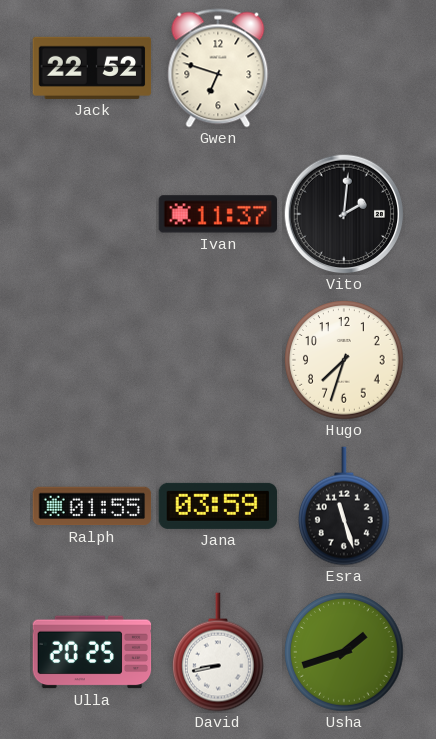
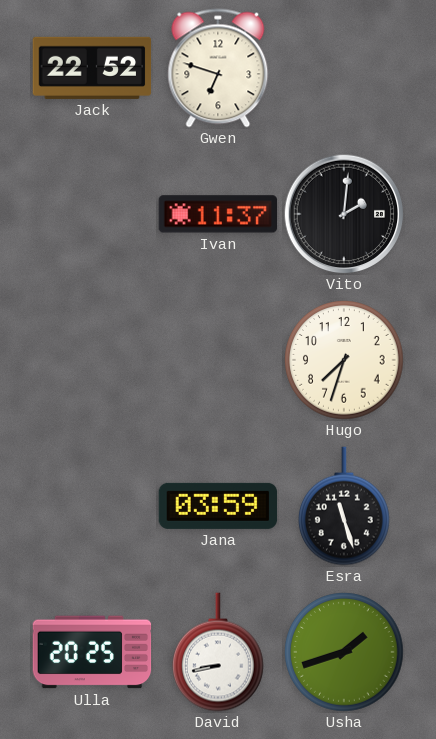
Ralph: 01:55 -> none
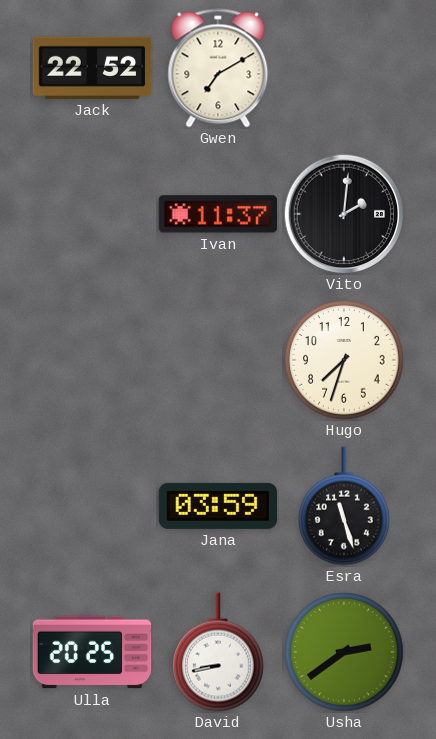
Gwen: 6:48 -> 7:10
Usha: 1:42 -> 2:39
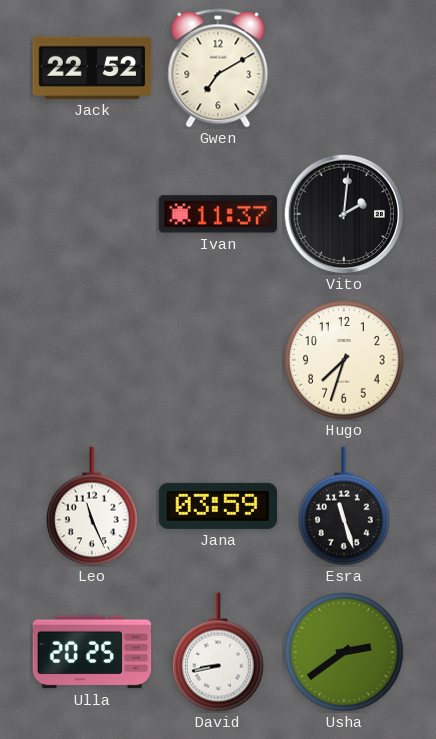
Leo: none -> 11:26
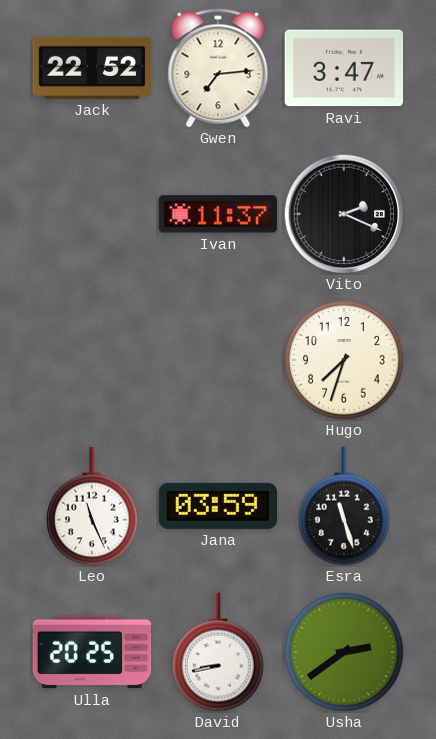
Gwen: 7:10 -> 7:14
Ravi: none -> 3:47
Vito: 2:01 -> 2:19
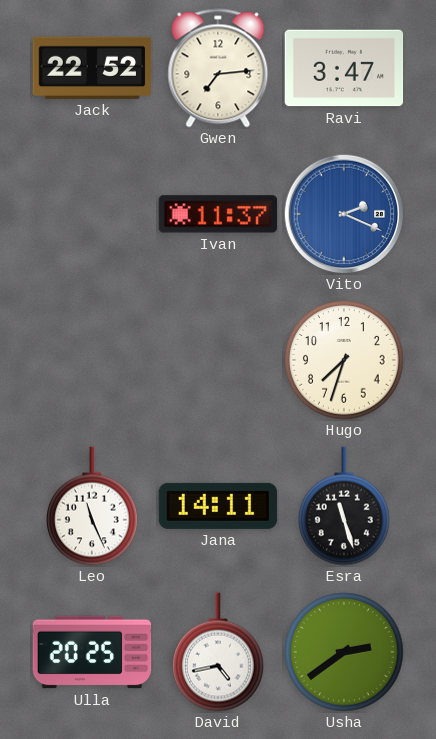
Vito dial: black -> blue
Jana: 03:59 -> 14:11
David: 8:43 -> 4:43
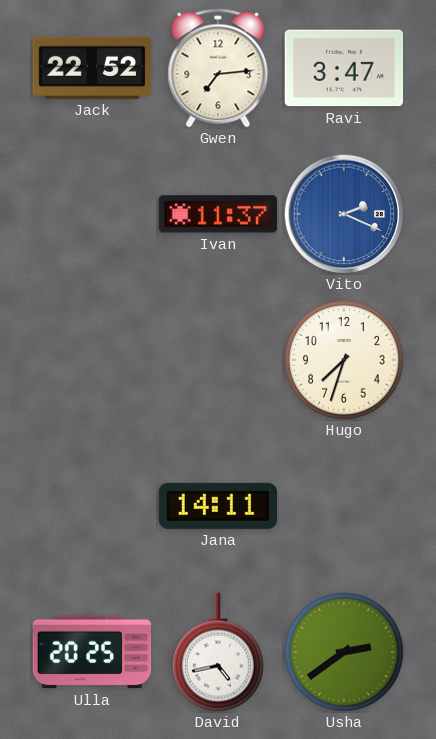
Leo: 11:26 -> none
Esra: 11:27 -> none
